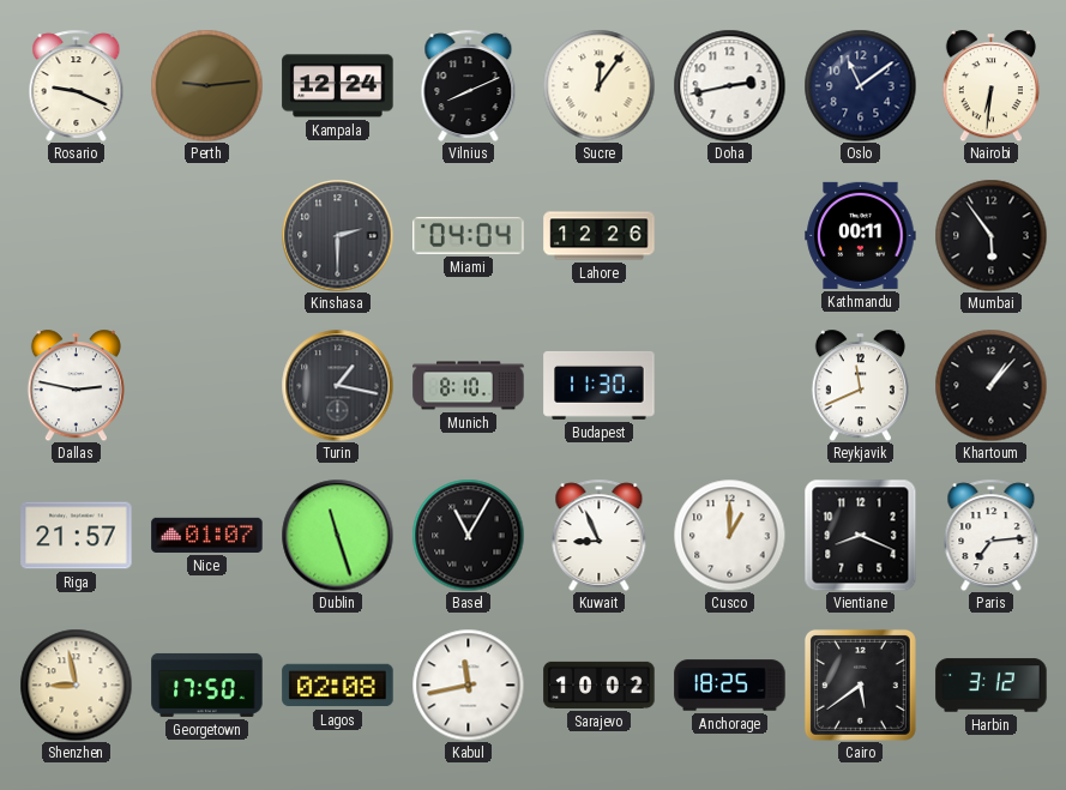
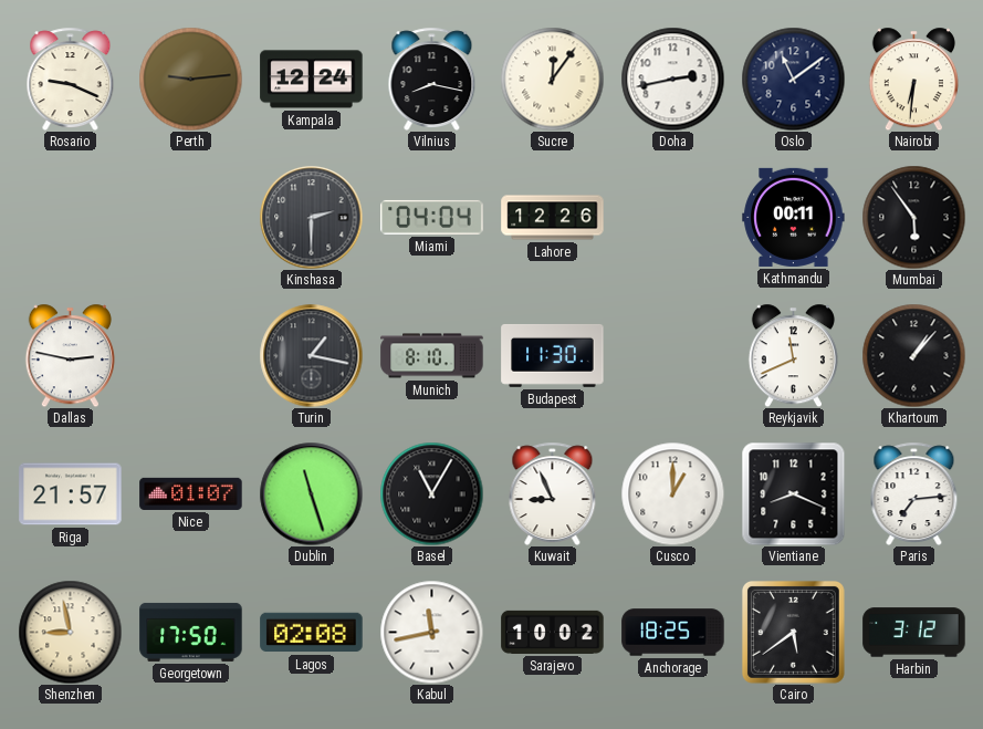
Vilnius: 8:11 -> 8:17
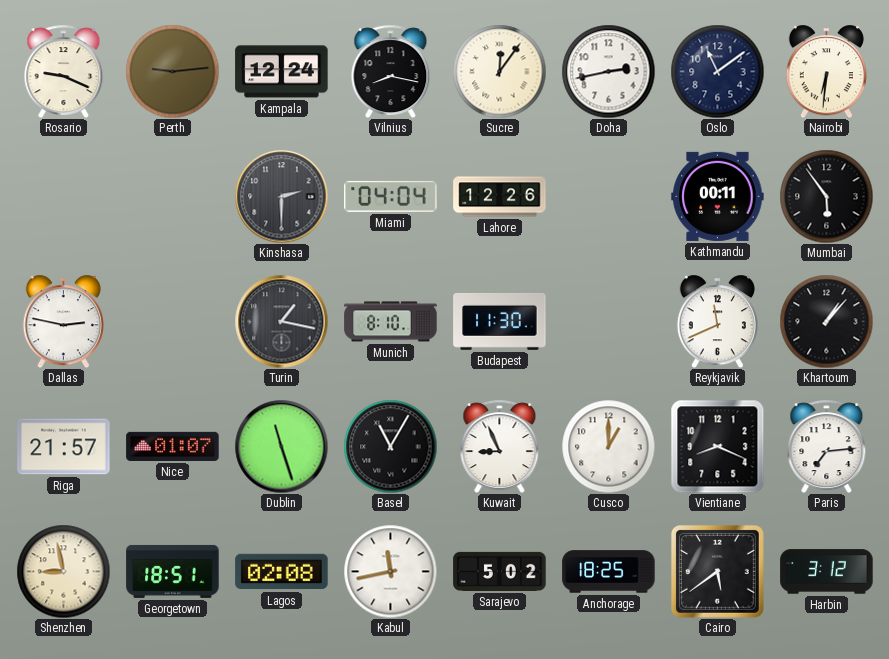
Georgetown: 17:50 -> 18:51
Sarajevo: 10:02 -> 5:02
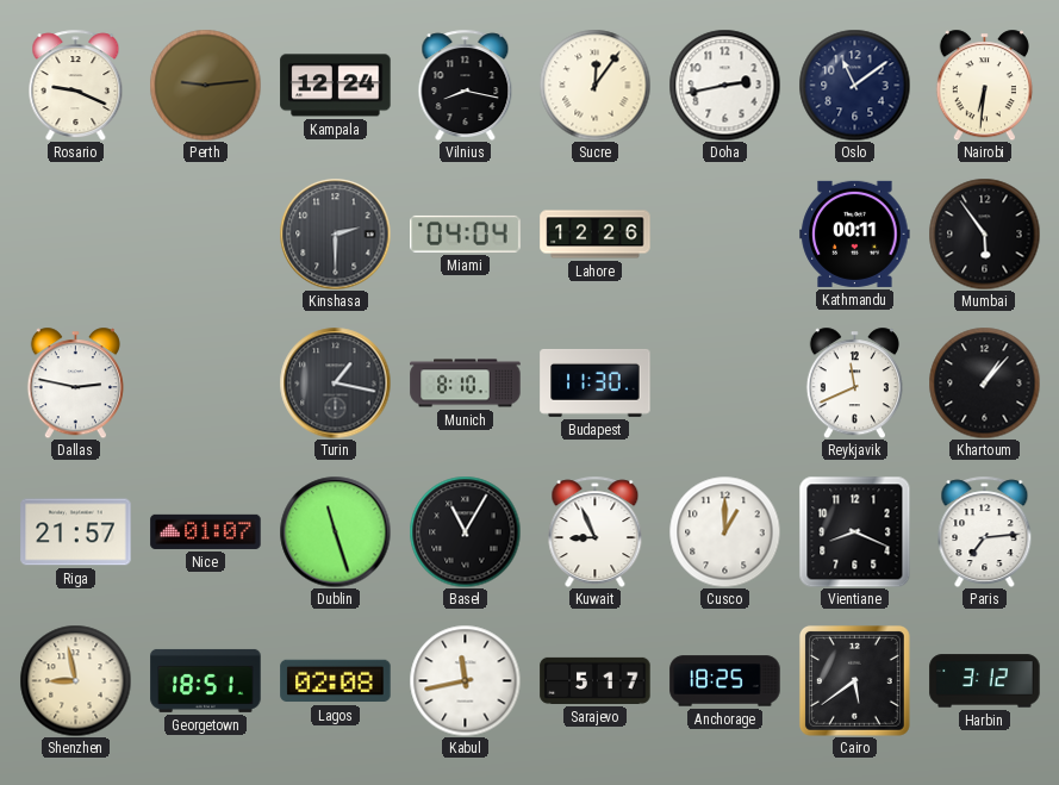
Sarajevo: 5:02 -> 5:17
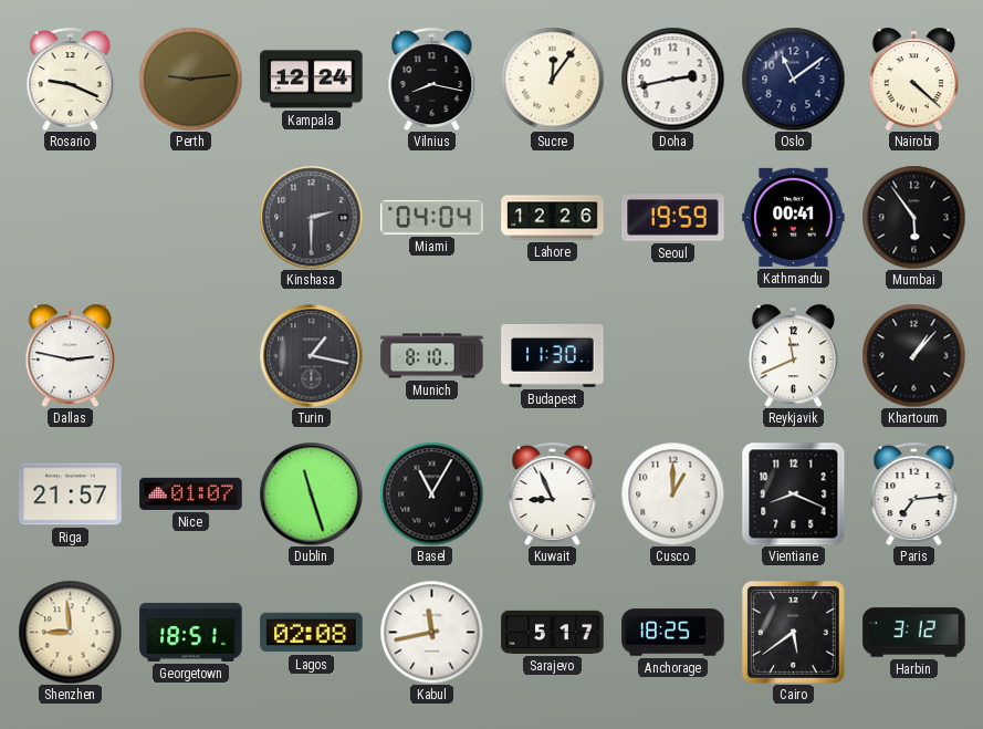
Nairobi: 6:31 -> 4:22
Seoul: none -> 19:59
Kathmandu: 00:11 -> 00:41
Shenzhen: 8:58 -> 8:59
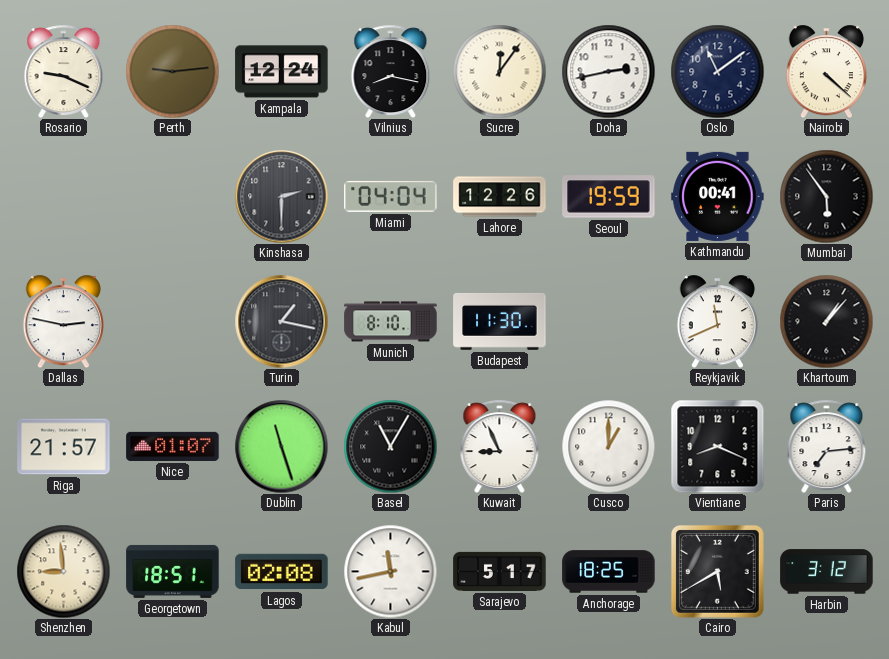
Cairo: 5:39 -> 5:40
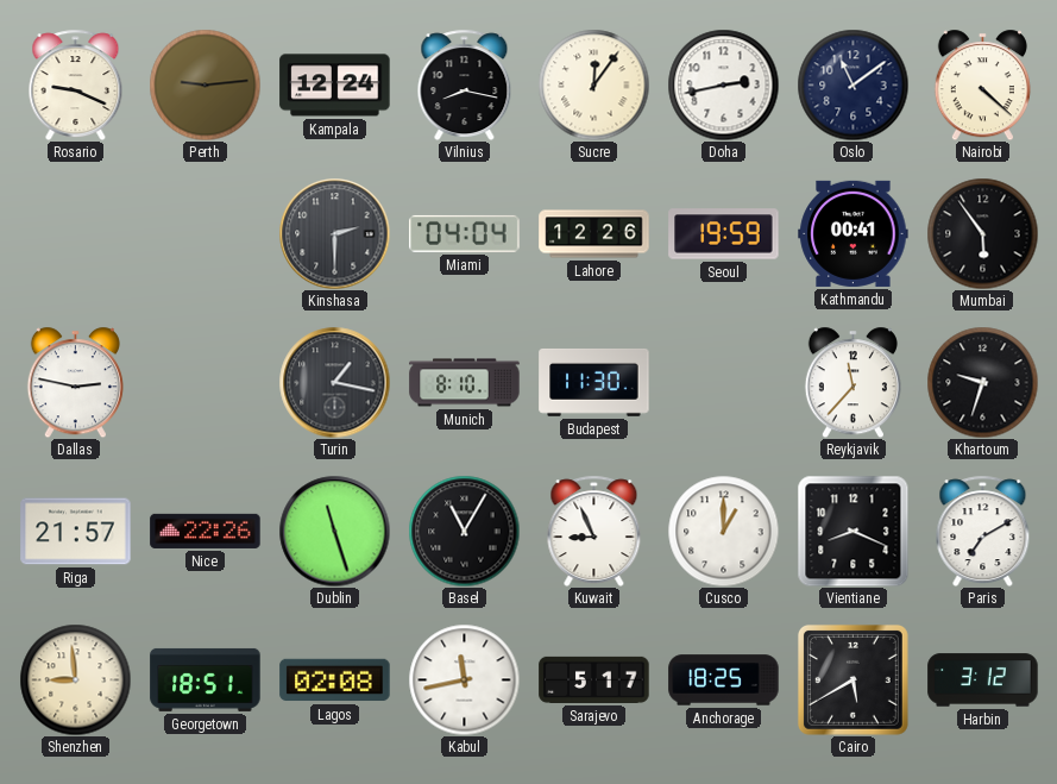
Reykjavik: 11:41 -> 11:37
Khartoum: 1:07 -> 9:33
Nice: 01:07 -> 22:26
Paris: 7:14 -> 7:10
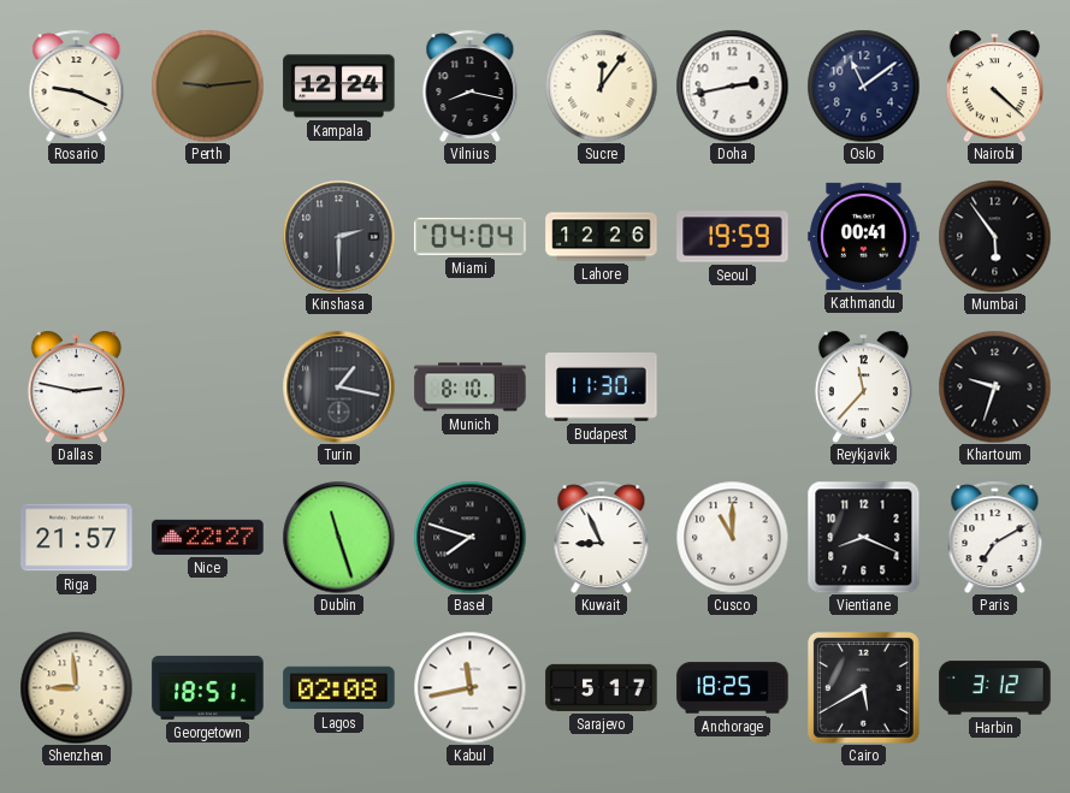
Nice: 22:26 -> 22:27
Basel: 11:05 -> 7:48
Cusco: 1:00 -> 11:00
